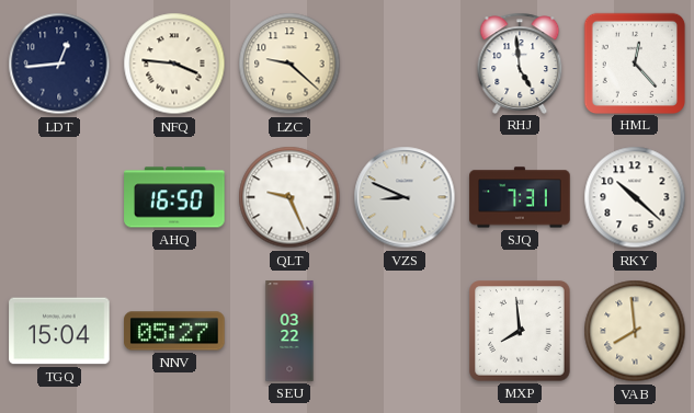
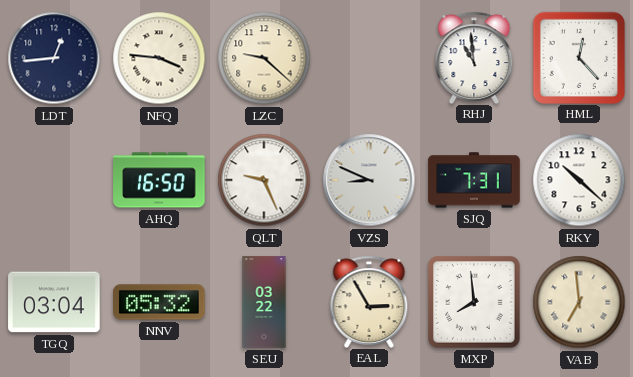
RHJ: 4:59 -> 10:59
TGQ: 15:04 -> 03:04
NNV: 05:27 -> 05:32
EAL: none -> 2:55
VAB: 7:59 -> 6:59
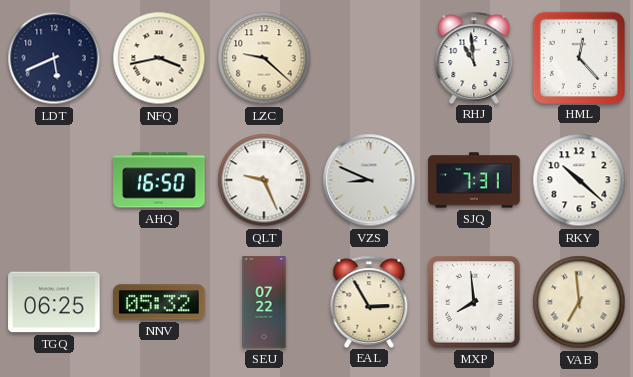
LDT: 12:44 -> 5:41
NFQ: 3:46 -> 3:43
TGQ: 03:04 -> 06:25
SEU: 03:22 -> 07:22
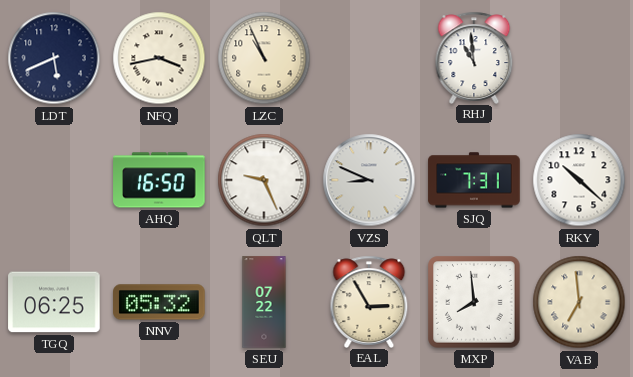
LZC: 9:22 -> 10:56
HML: 12:23 -> none
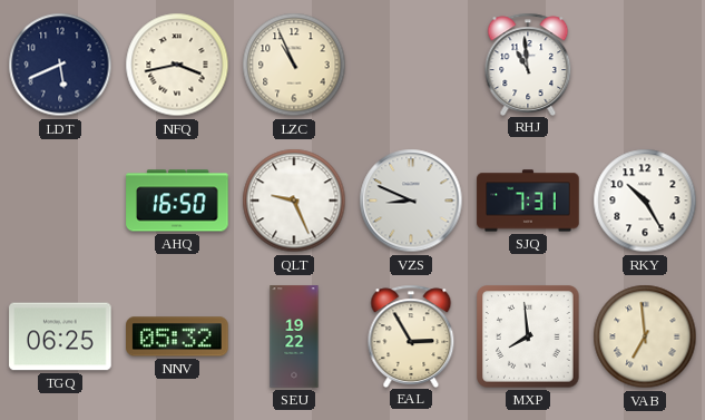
RKY: 10:22 -> 10:25
SEU: 07:22 -> 19:22
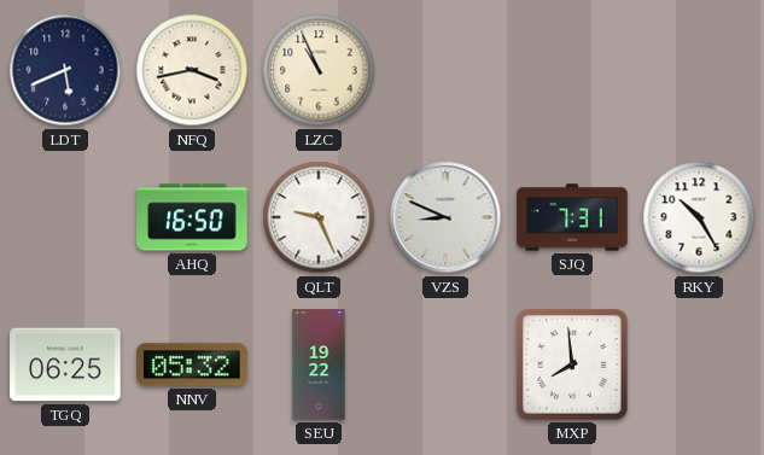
RHJ: 10:59 -> none
EAL: 2:55 -> none
VAB: 6:59 -> none
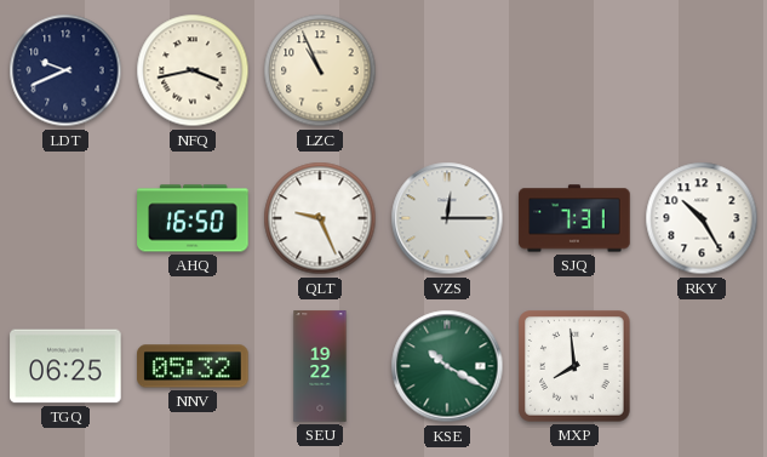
LDT: 5:41 -> 9:41
VZS: 8:49 -> 12:15
KSE: none -> 10:20
